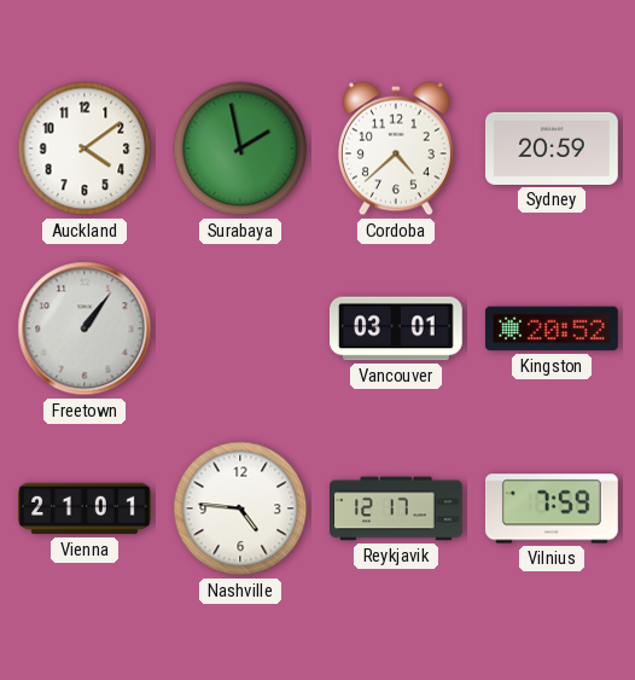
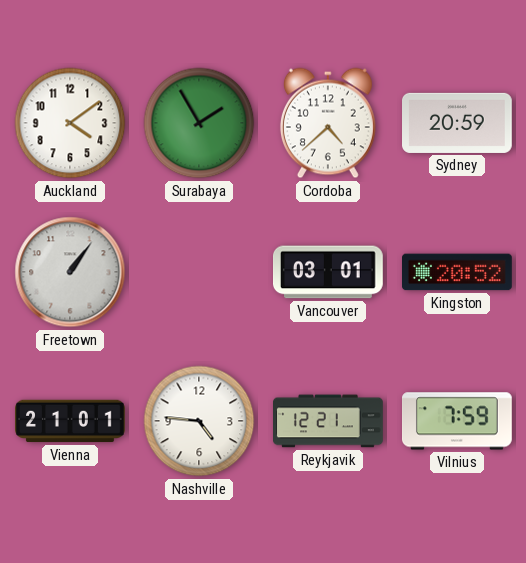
Surabaya: 1:58 -> 1:55
Reykjavik: 12:17 -> 12:21
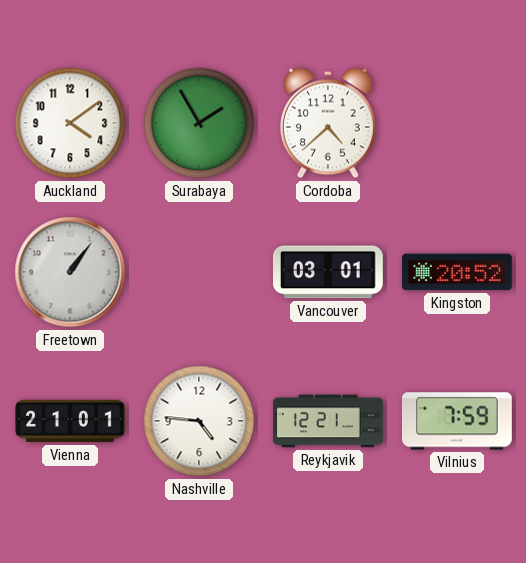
Sydney: 20:59 -> none
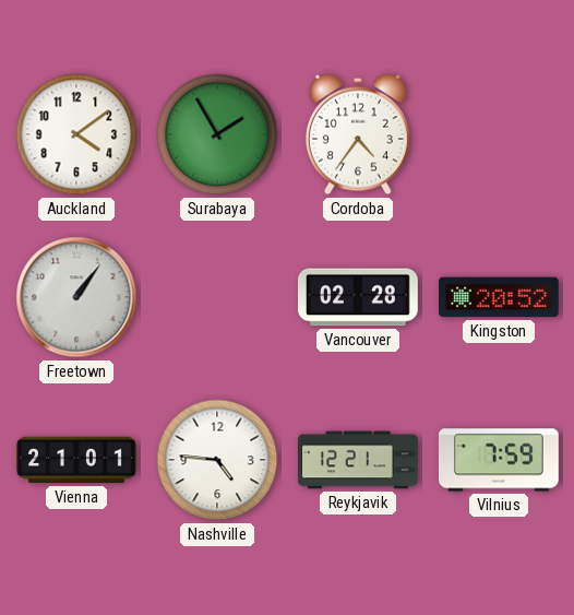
Cordoba: 4:38 -> 4:36
Vancouver: 03:01 -> 02:28
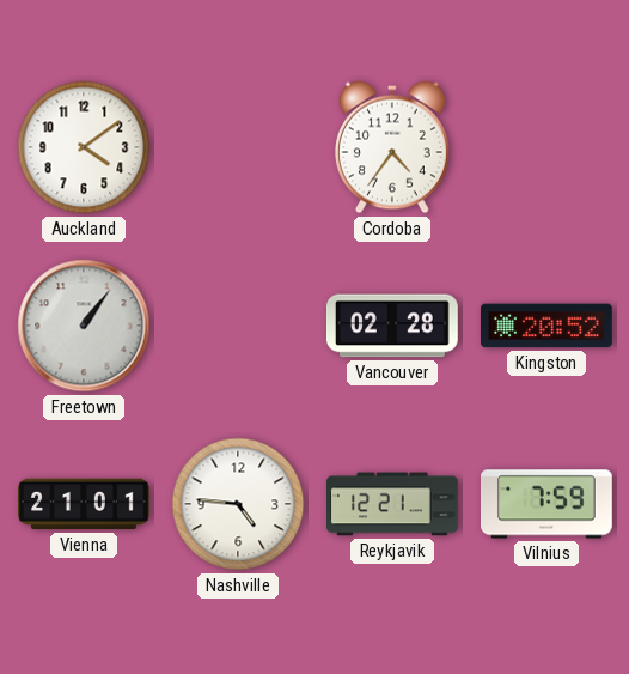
Surabaya: 1:55 -> none
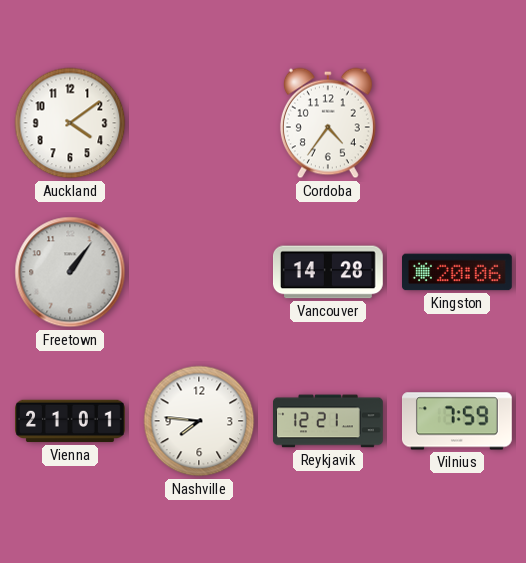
Vancouver: 02:28 -> 14:28
Kingston: 20:52 -> 20:06
Nashville: 4:46 -> 7:46
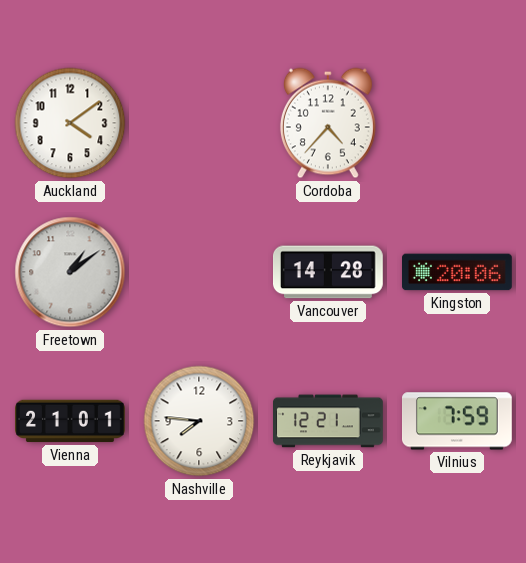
Cordoba: 4:36 -> 4:37
Freetown: 1:06 -> 1:09
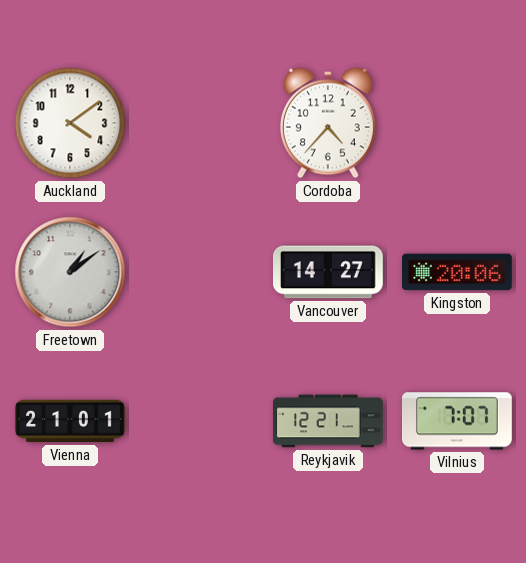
Vancouver: 14:28 -> 14:27
Nashville: 7:46 -> none
Vilnius: 7:59 -> 7:07
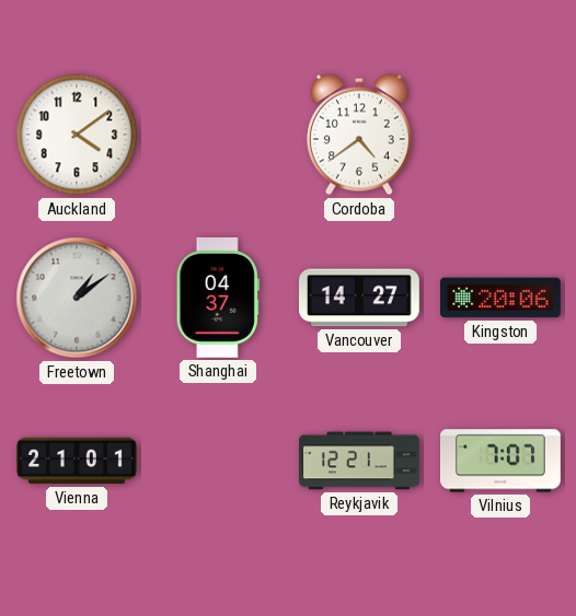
Cordoba: 4:37 -> 4:39
Shanghai: none -> 04:37
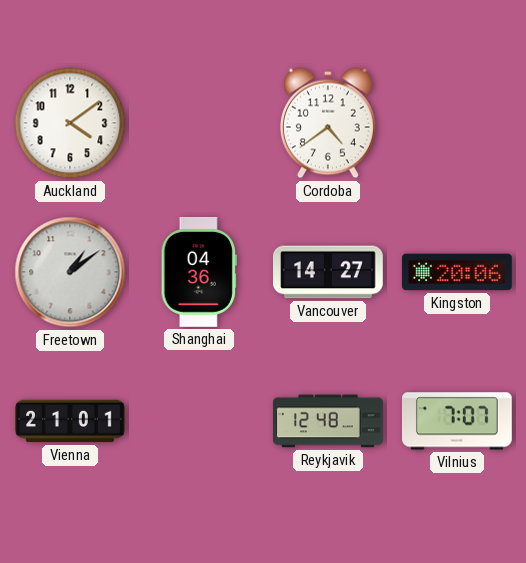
Shanghai: 04:37 -> 04:36
Reykjavik: 12:21 -> 12:48
